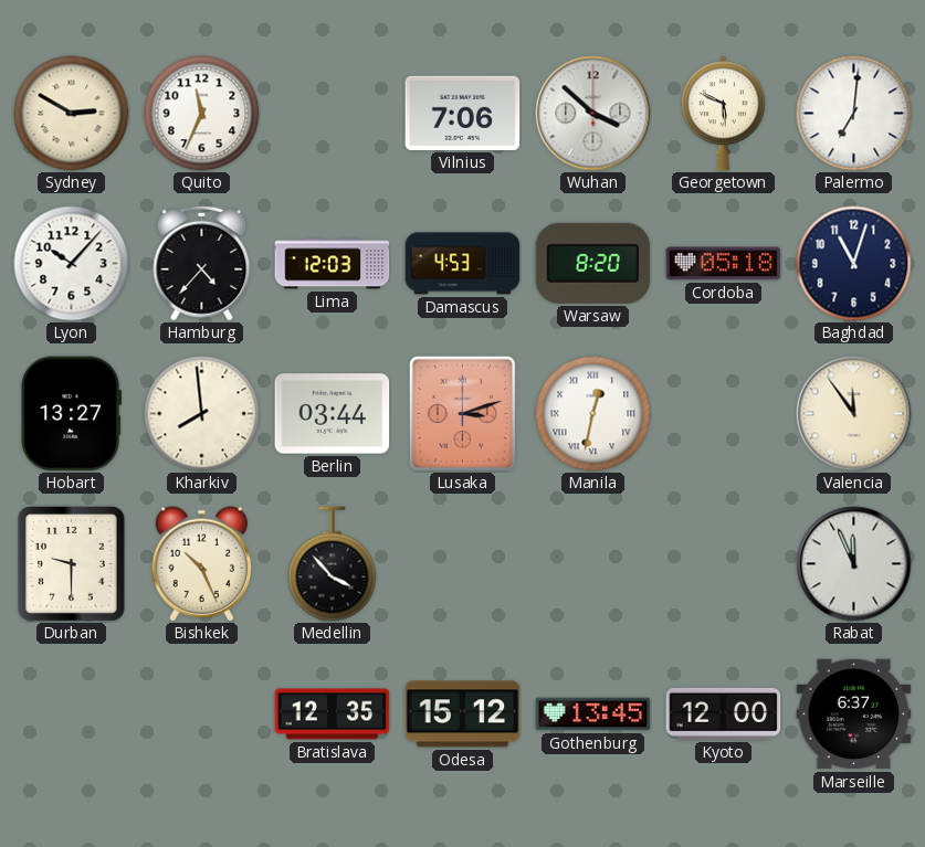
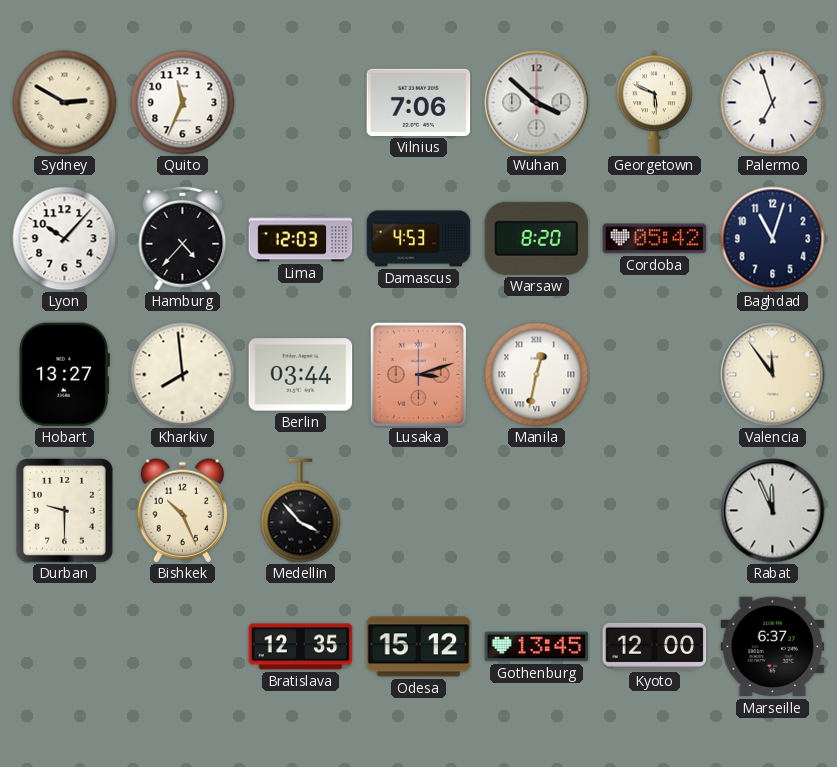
Palermo: 7:01 -> 6:57
Cordoba: 05:18 -> 05:42
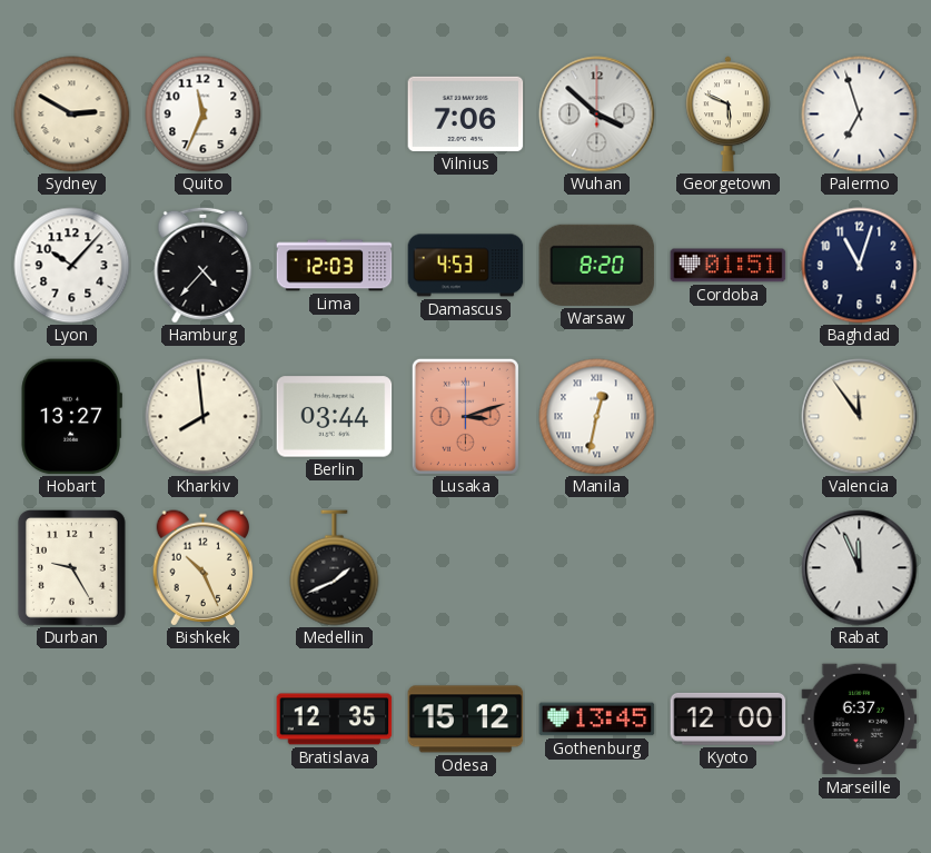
Cordoba: 05:42 -> 01:51
Durban: 9:30 -> 9:25
Medellin: 3:53 -> 1:41
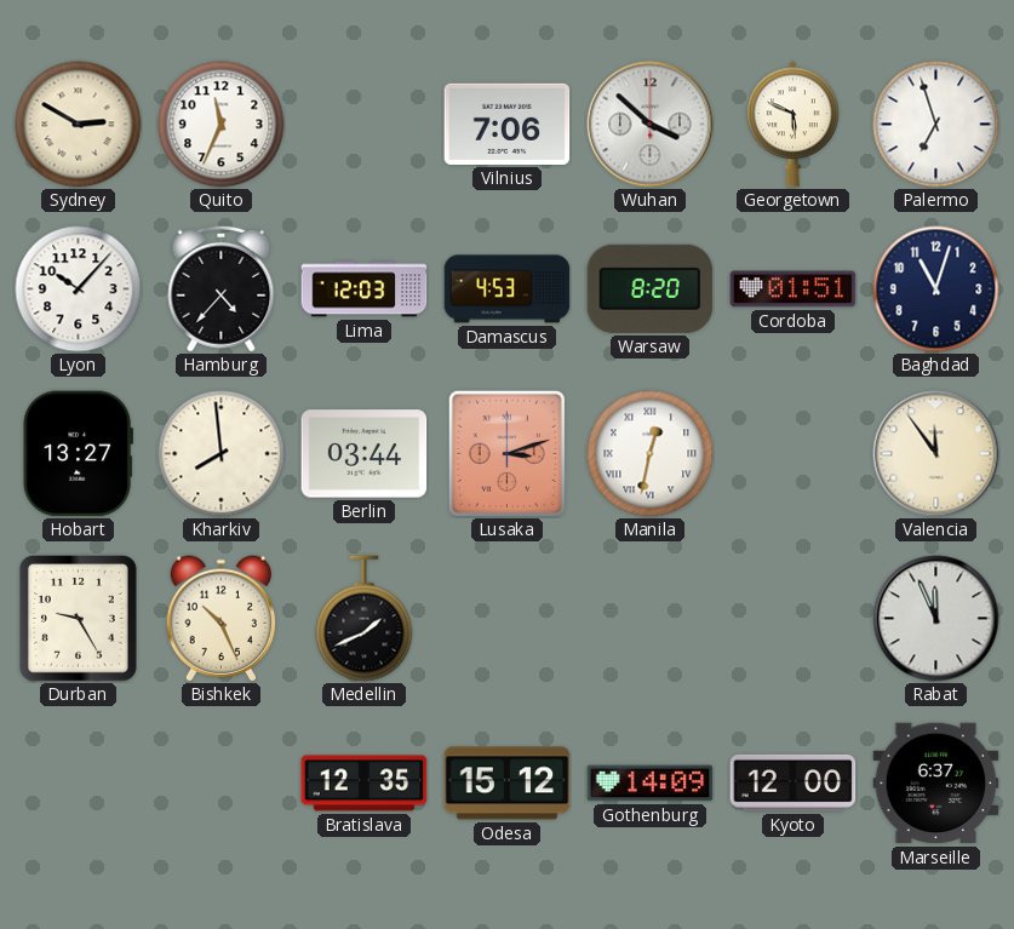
Gothenburg: 13:45 -> 14:09
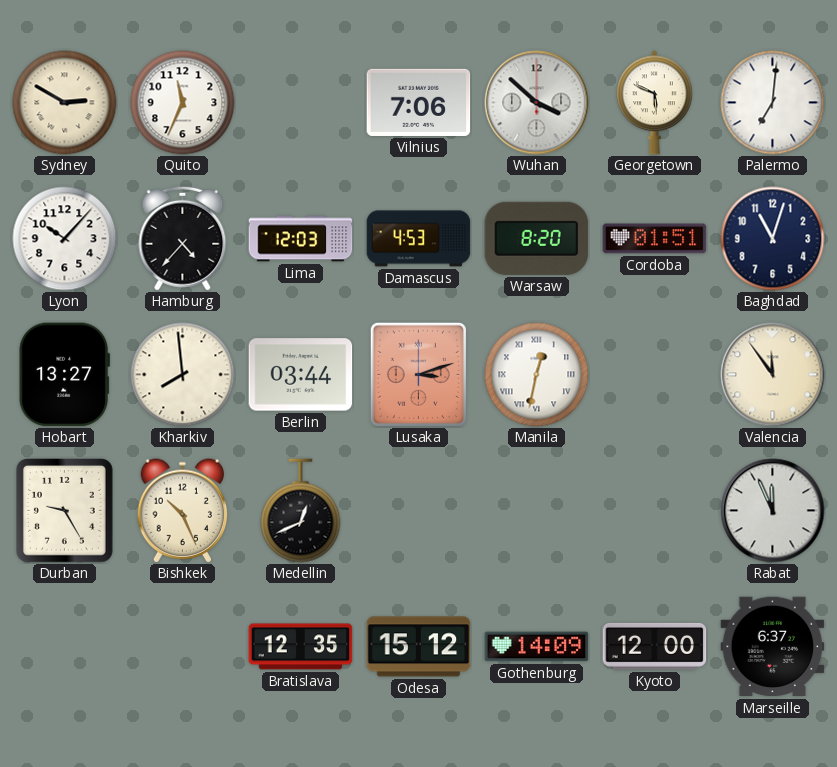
Palermo: 6:57 -> 7:01
Medellin: 1:41 -> 12:41
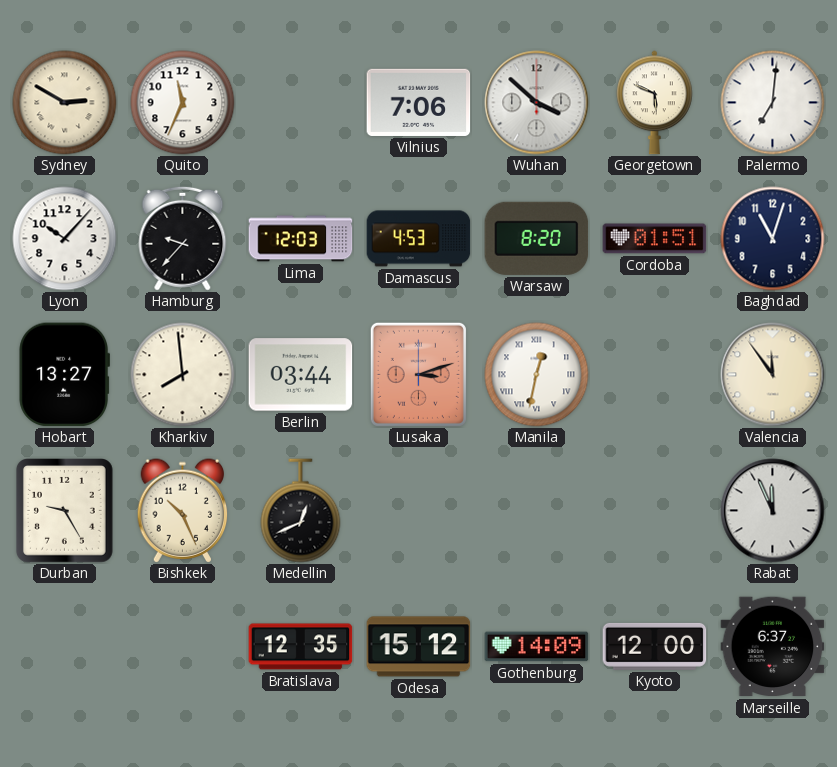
Hamburg: 4:37 -> 9:37
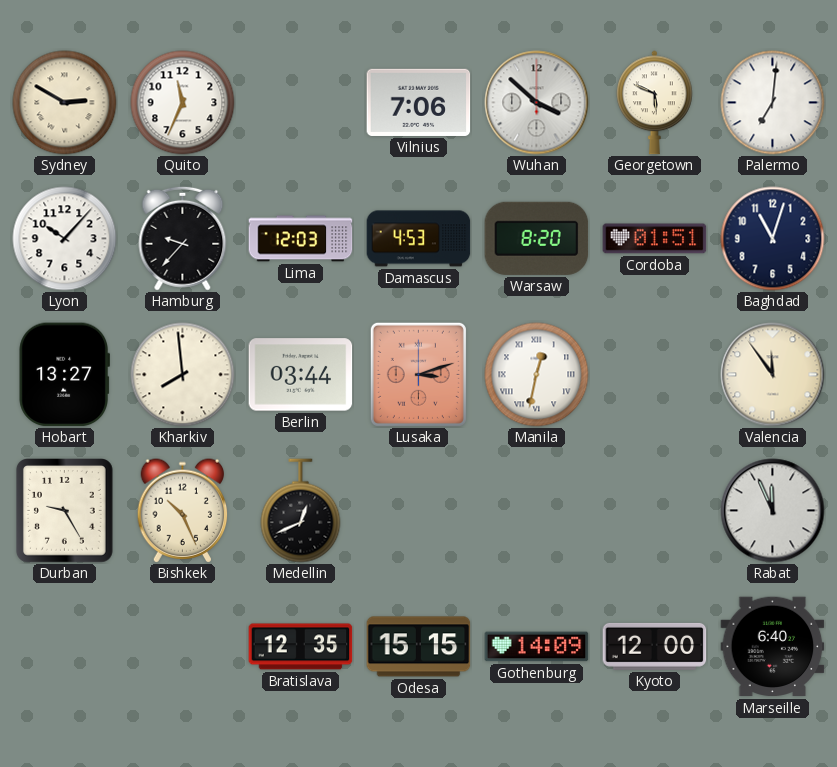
Odesa: 15:12 -> 15:15
Marseille: 6:37 -> 6:40
